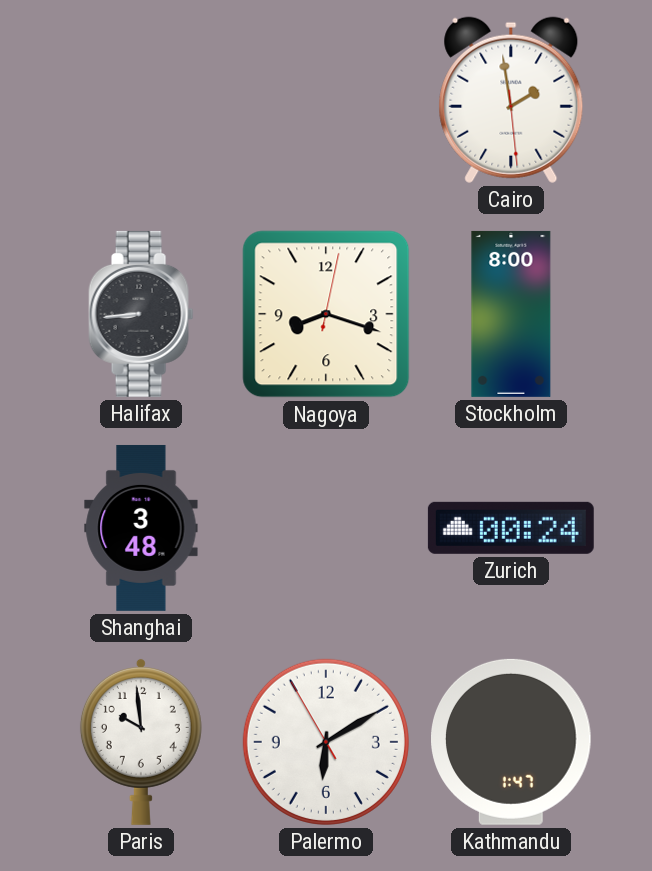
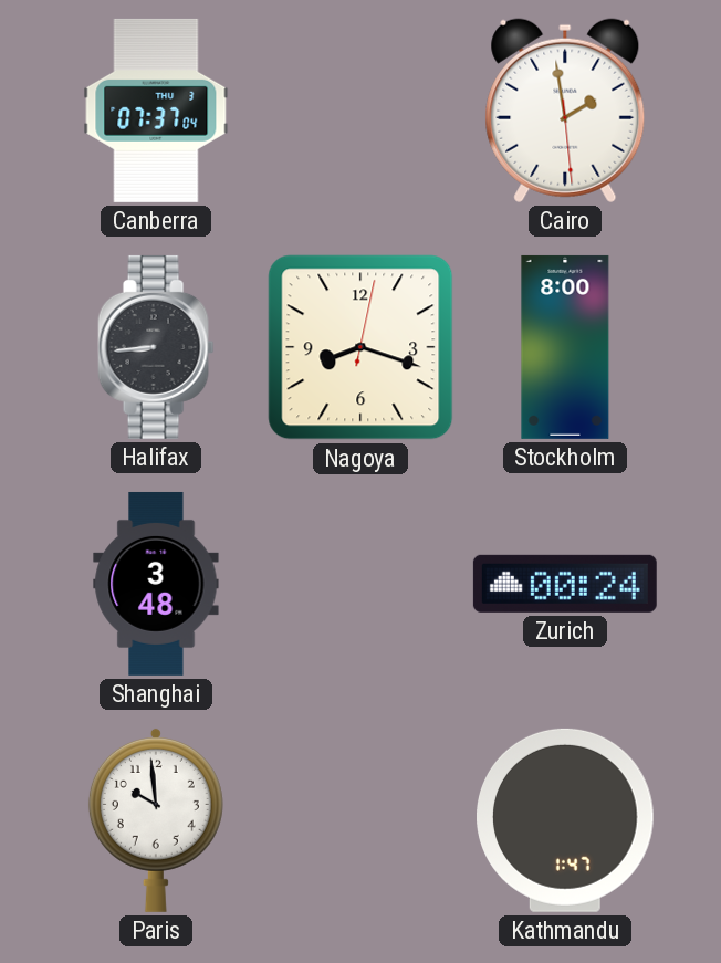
Canberra: none -> 07:37
Palermo: 6:09 -> none
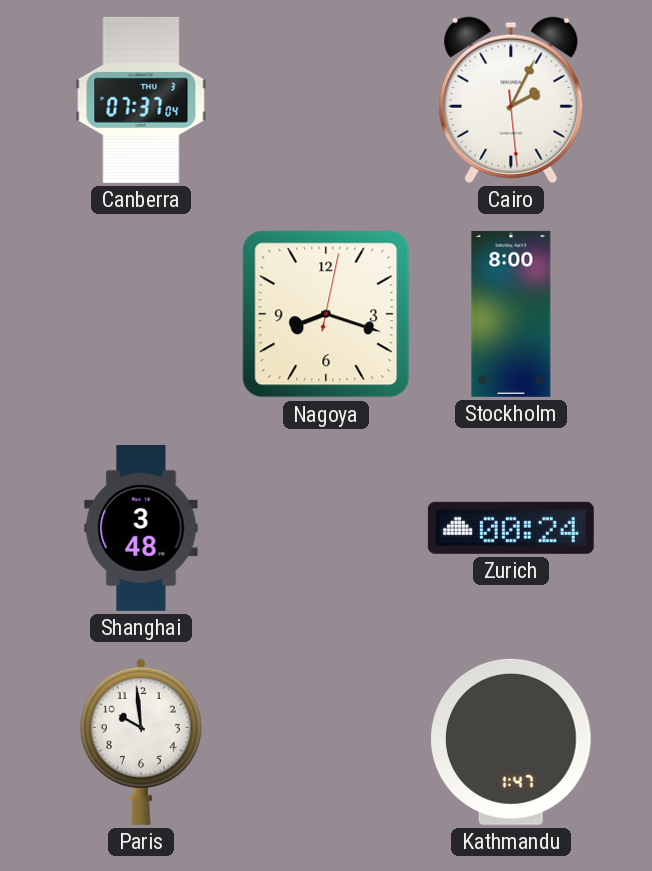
Cairo: 1:58 -> 2:04
Halifax: 8:44 -> none
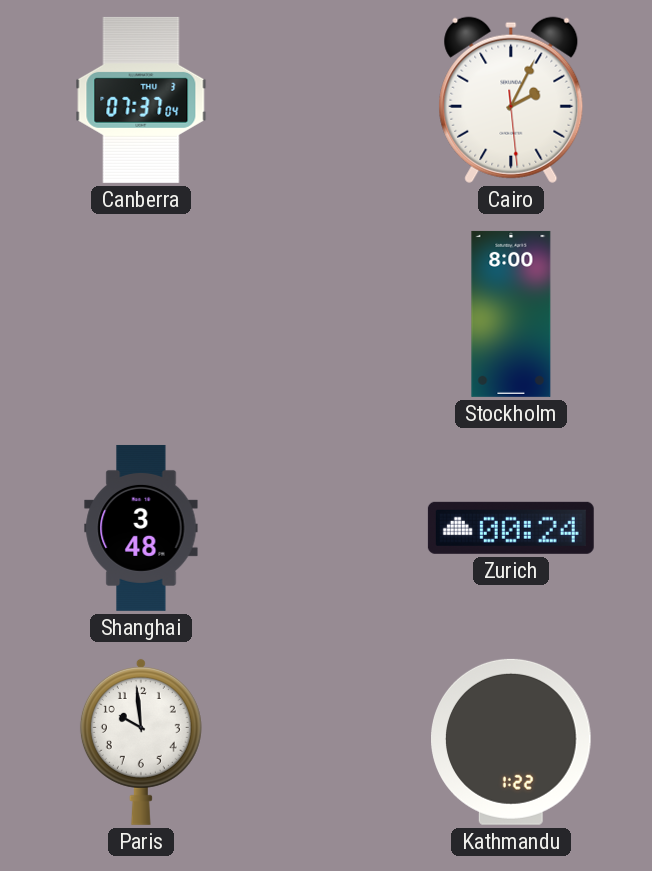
Nagoya: 8:18 -> none
Kathmandu: 1:47 -> 1:22
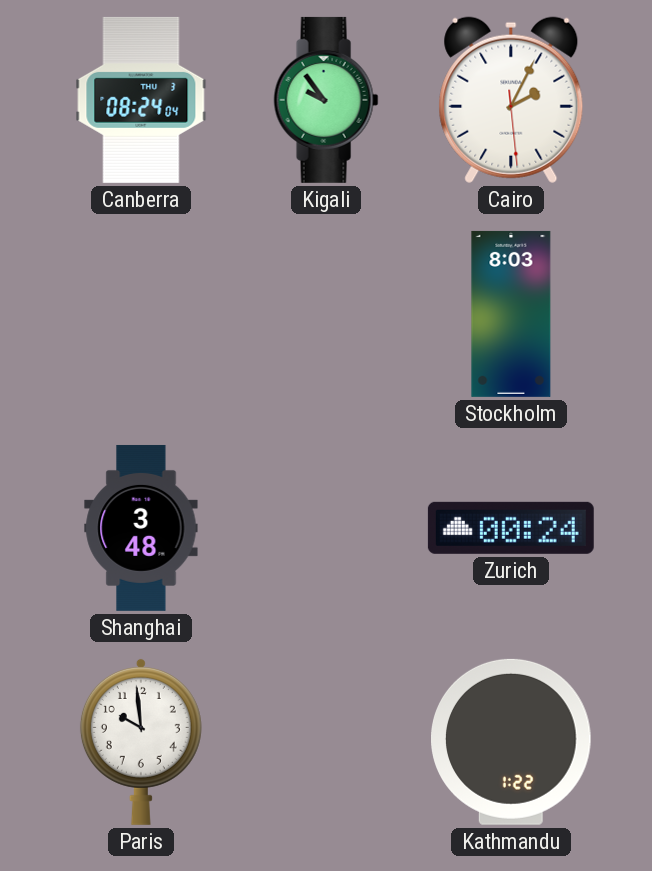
Canberra: 07:37 -> 08:24
Kigali: none -> 9:54
Stockholm: 8:00 -> 8:03
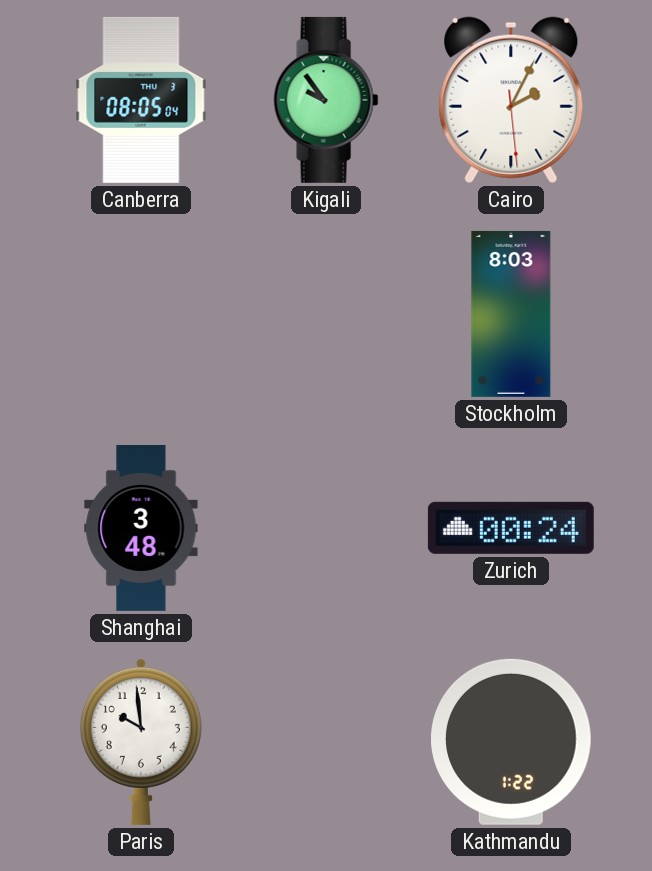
Canberra: 08:24 -> 08:05
